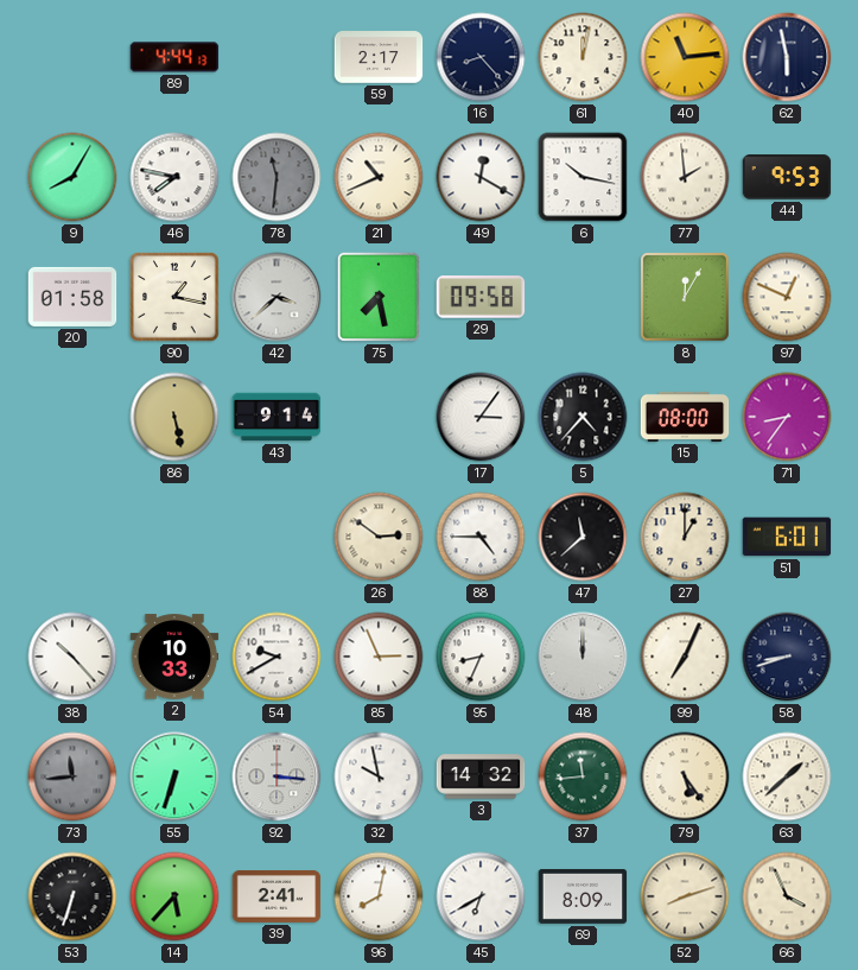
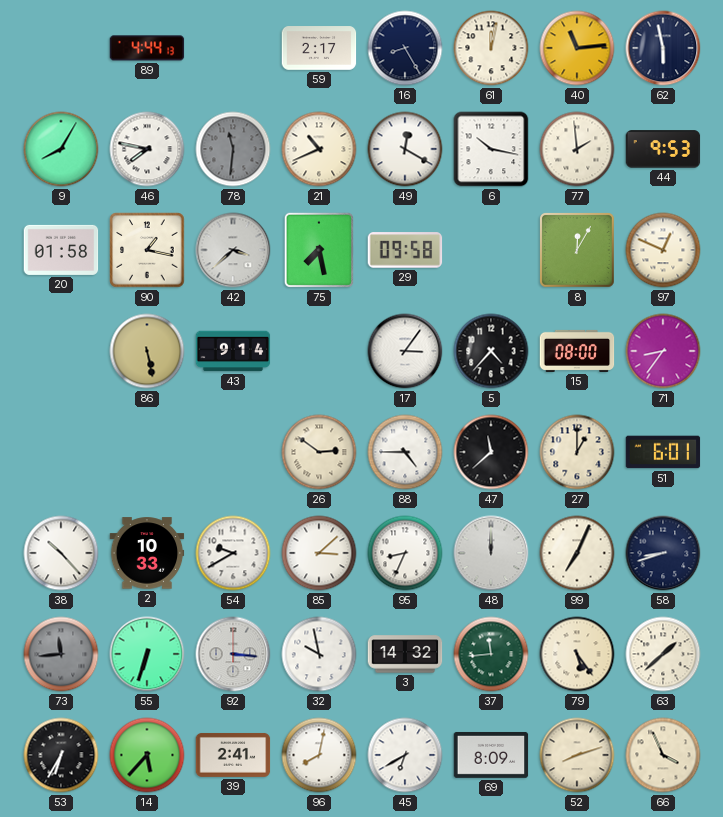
16: 8:23 -> 8:25
85: 2:56 -> 3:08
53: 6:33 -> 6:35
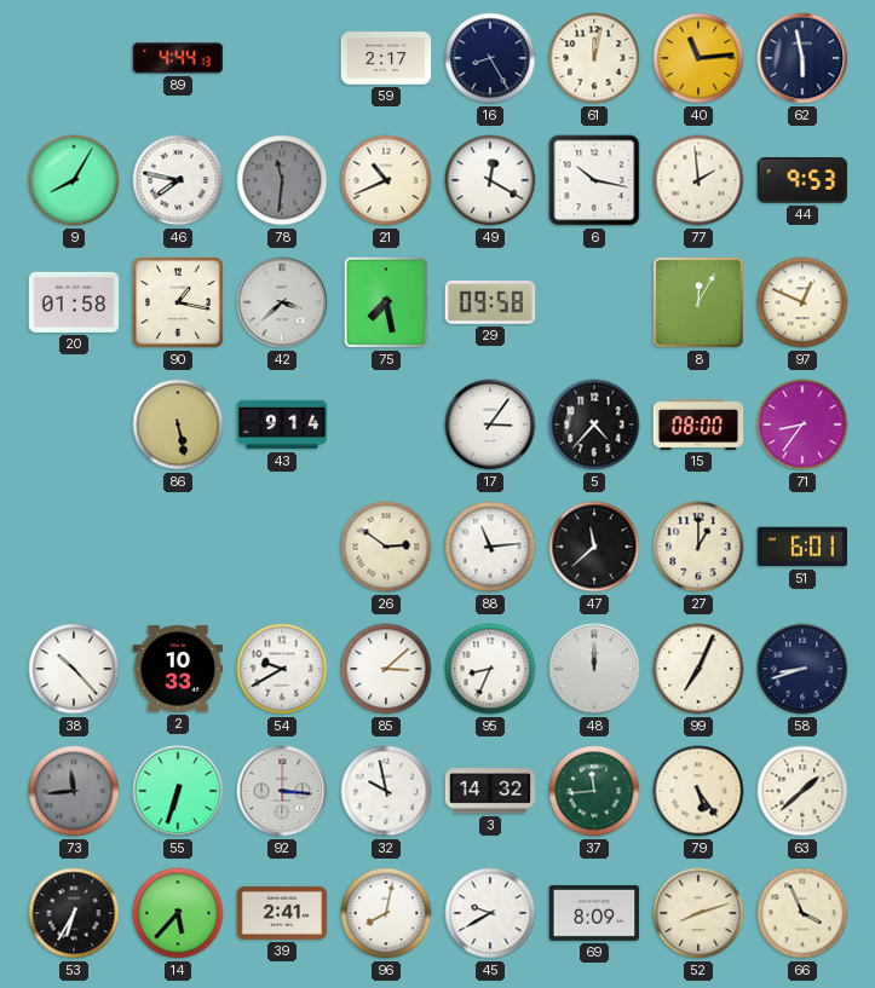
88: 4:45 -> 11:14
45: 6:40 -> 9:40
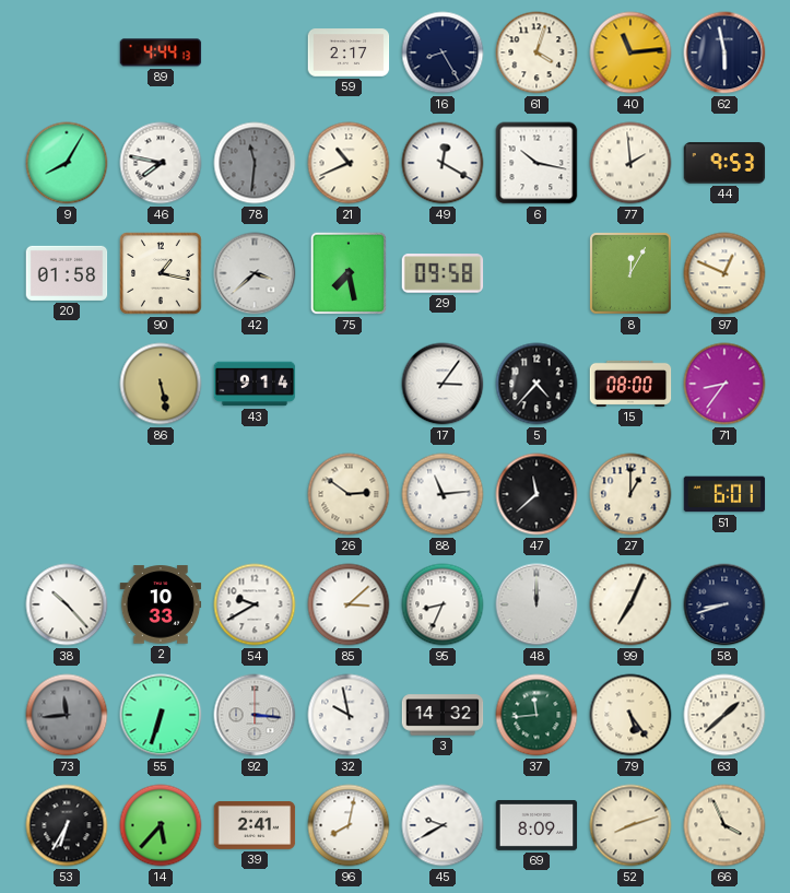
61: 12:02 -> 4:03
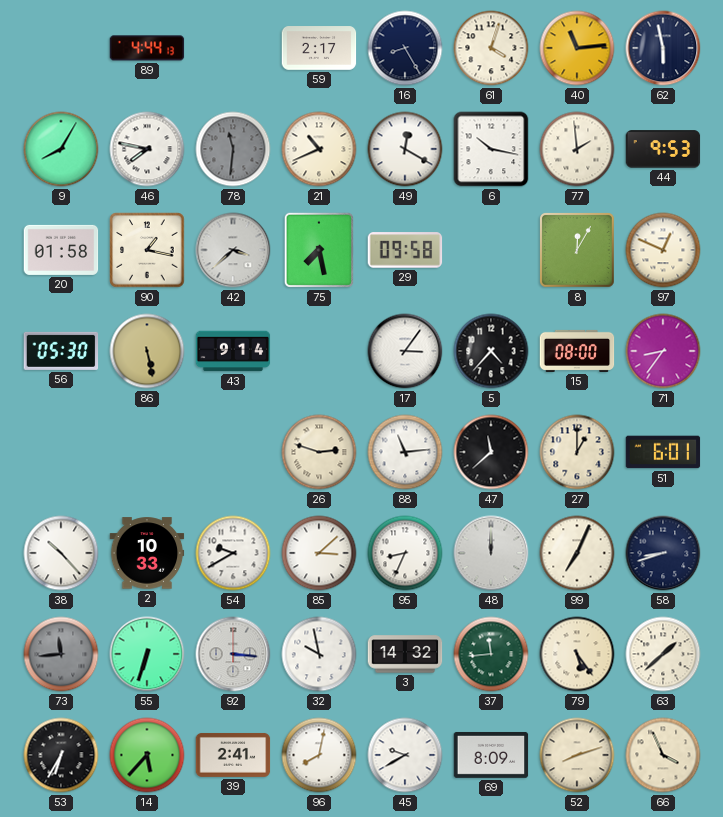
56: none -> 05:30
26: 2:51 -> 2:48
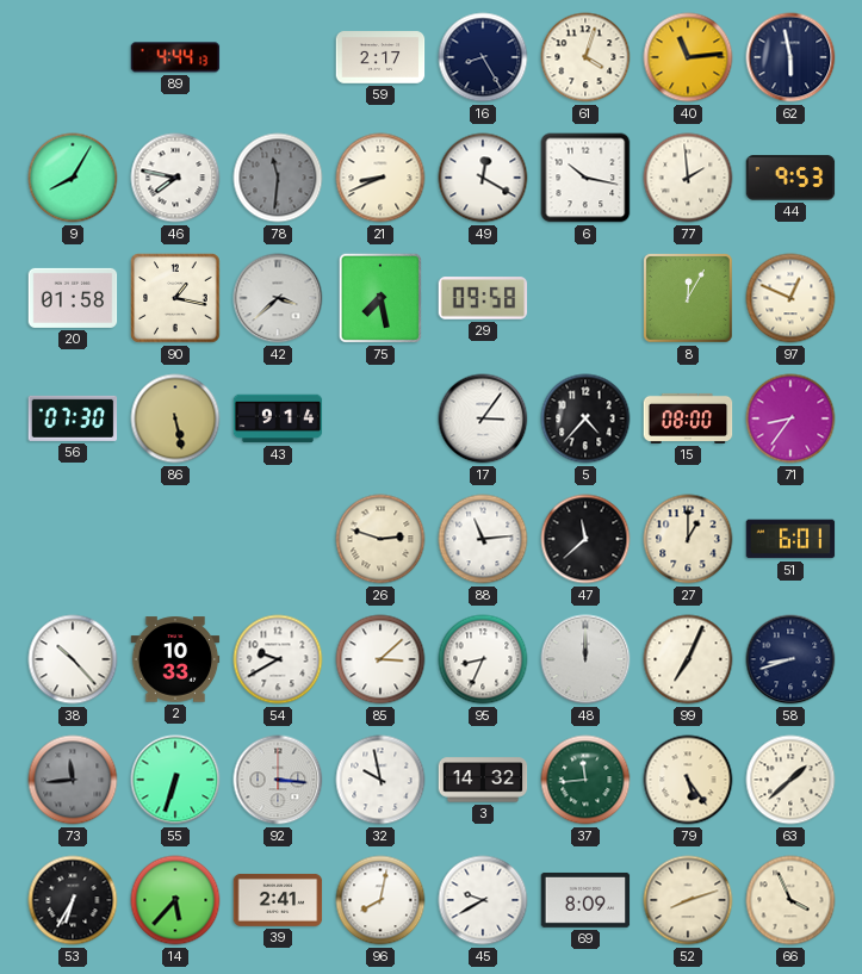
21: 10:41 -> 8:41
56: 05:30 -> 07:30
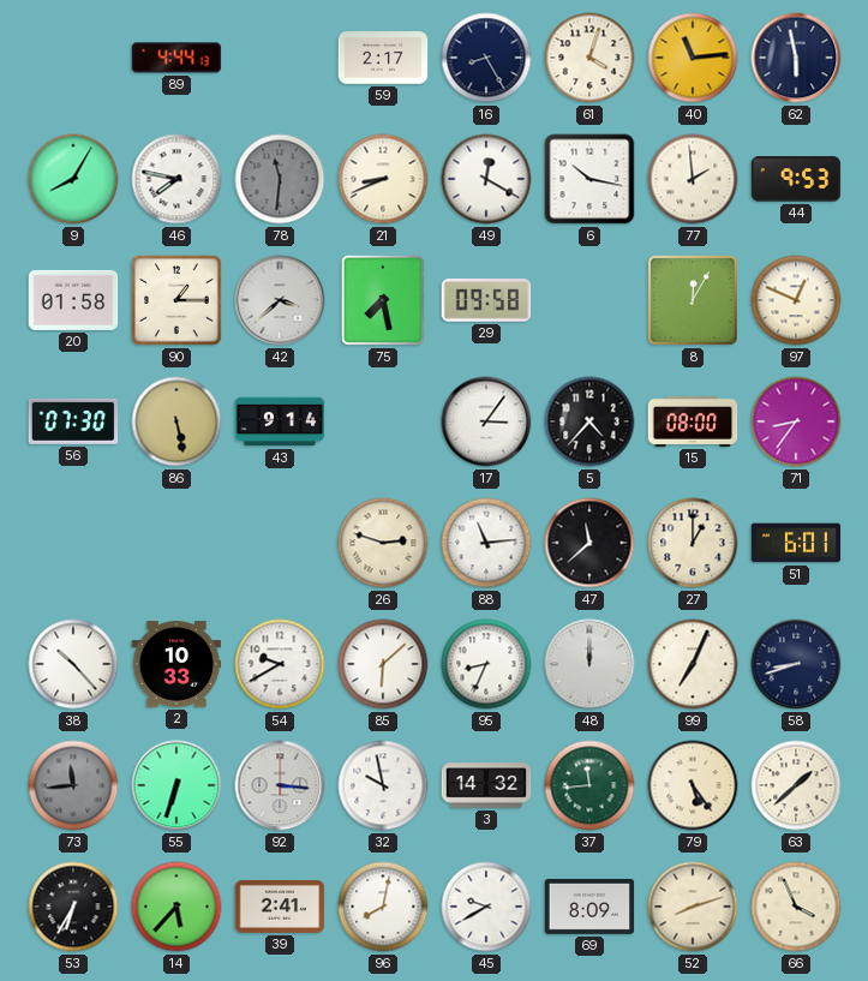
90: 1:17 -> 1:15
85: 3:08 -> 6:08
